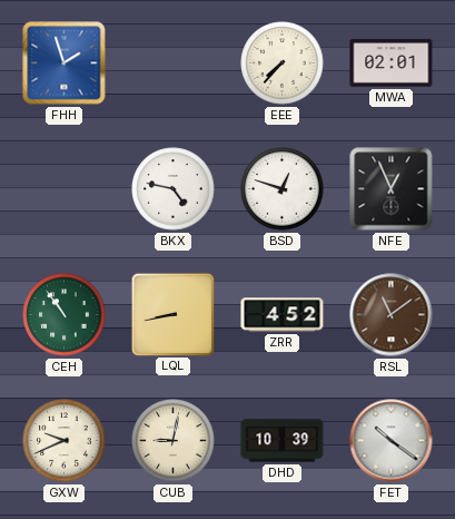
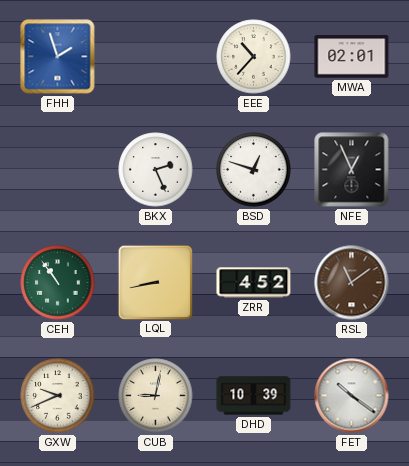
EEE: 7:37 -> 10:37
BKX: 4:47 -> 2:26
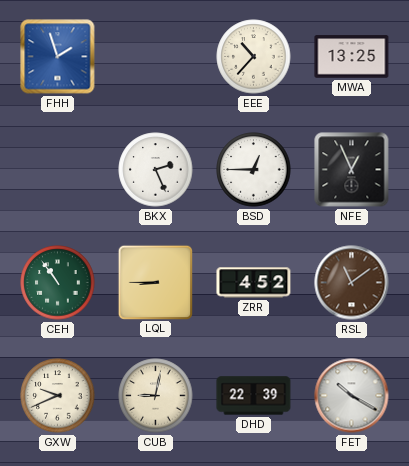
MWA: 02:01 -> 13:25
BSD: 12:48 -> 12:45
LQL: 8:43 -> 8:45
DHD: 10:39 -> 22:39
FET: 10:21 -> 10:20
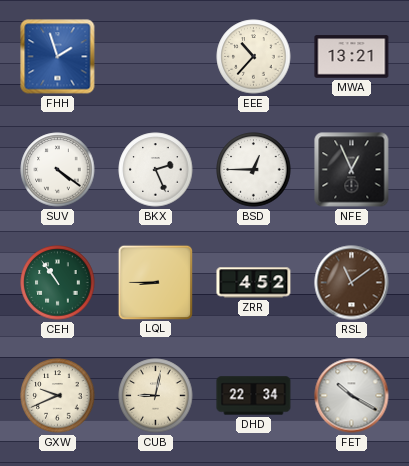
MWA: 13:25 -> 13:21
SUV: none -> 4:21
DHD: 22:39 -> 22:34
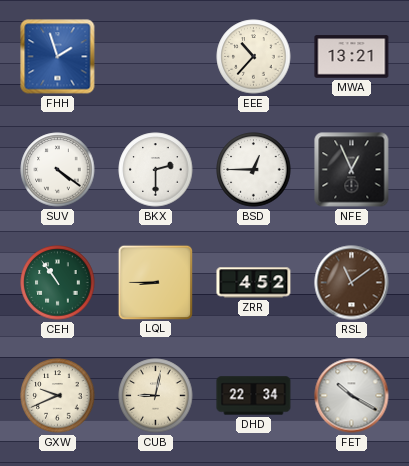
BKX: 2:26 -> 2:30
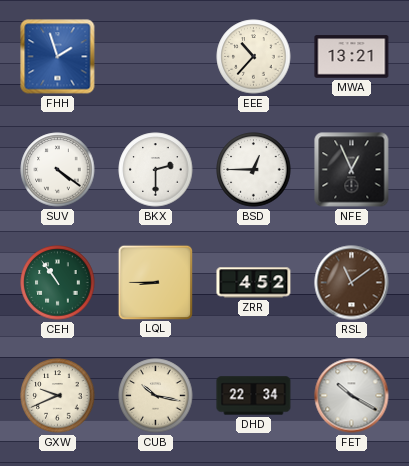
CUB: 9:02 -> 10:17
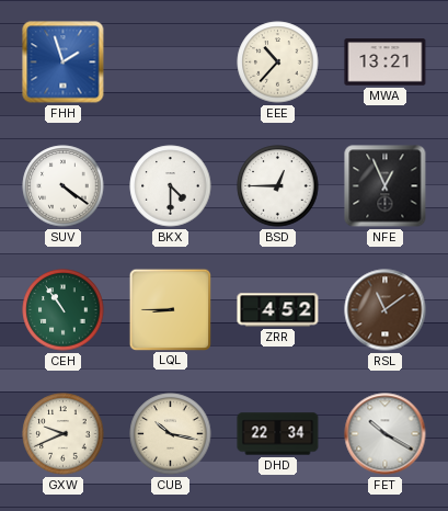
BKX: 2:30 -> 4:30
